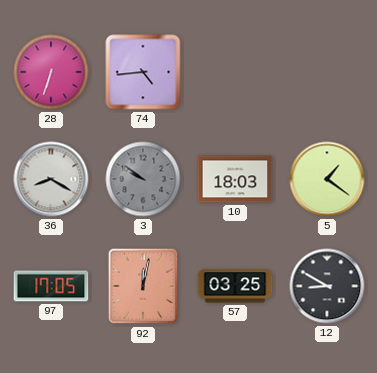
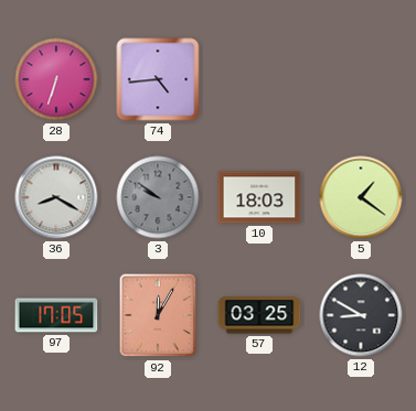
92: 12:02 -> 12:05
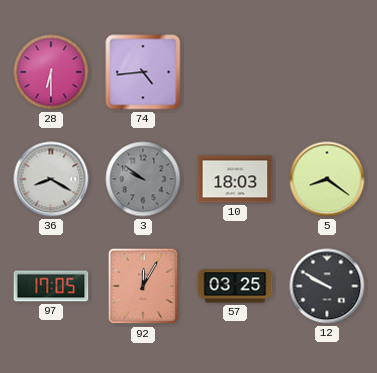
28: 6:33 -> 6:30
5: 1:21 -> 8:21
12: 8:50 -> 9:50
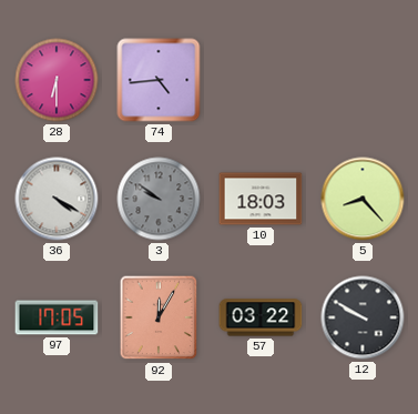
36: 8:20 -> 4:20
5: 8:21 -> 8:23
57: 03:25 -> 03:22
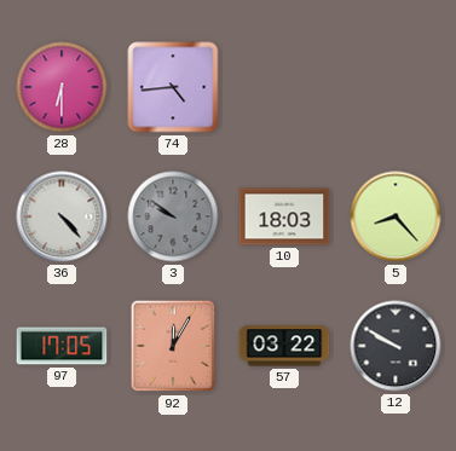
36: 4:20 -> 4:23
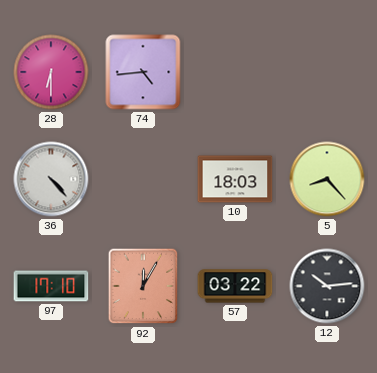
3: 9:51 -> none
97: 17:05 -> 17:10
12: 9:50 -> 10:14
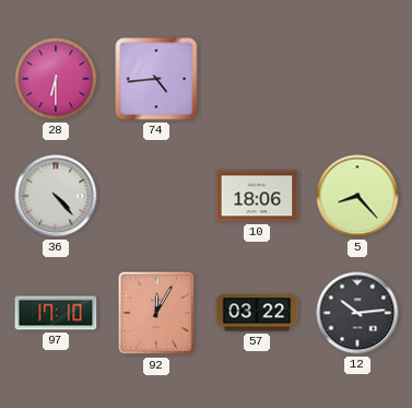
10: 18:03 -> 18:06
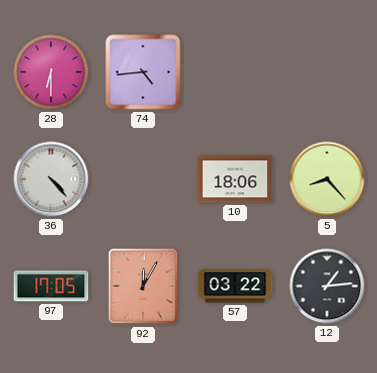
97: 17:10 -> 17:05
12: 10:14 -> 1:14
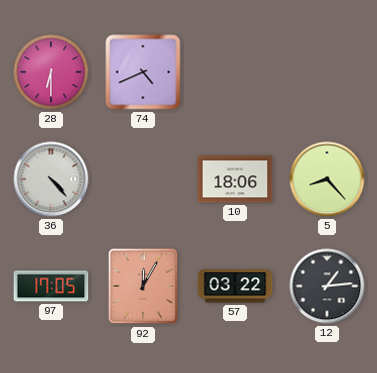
74: 4:44 -> 4:41
